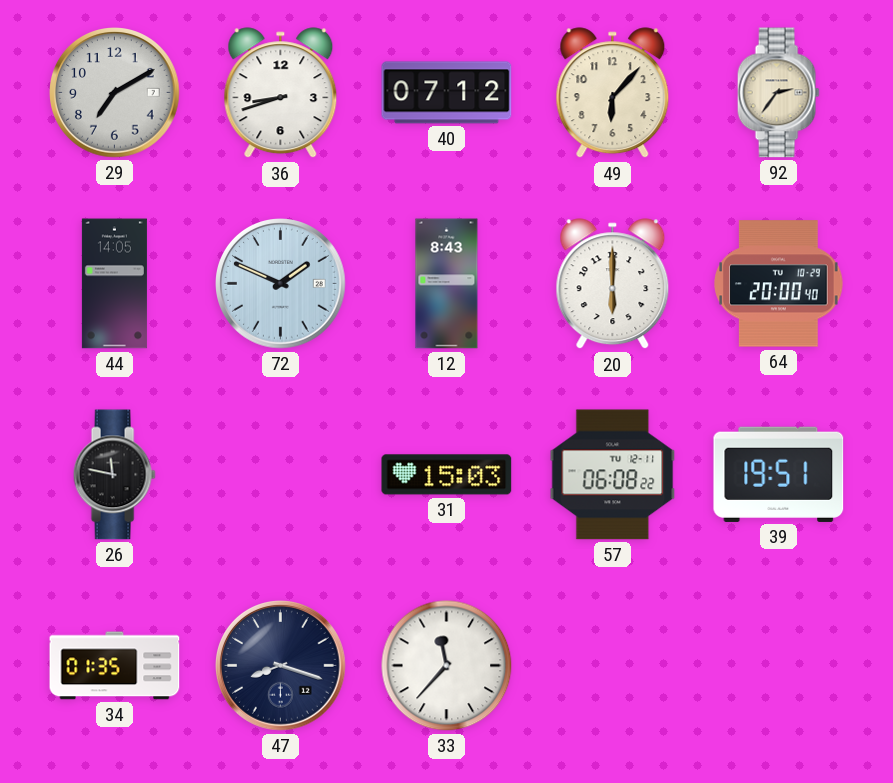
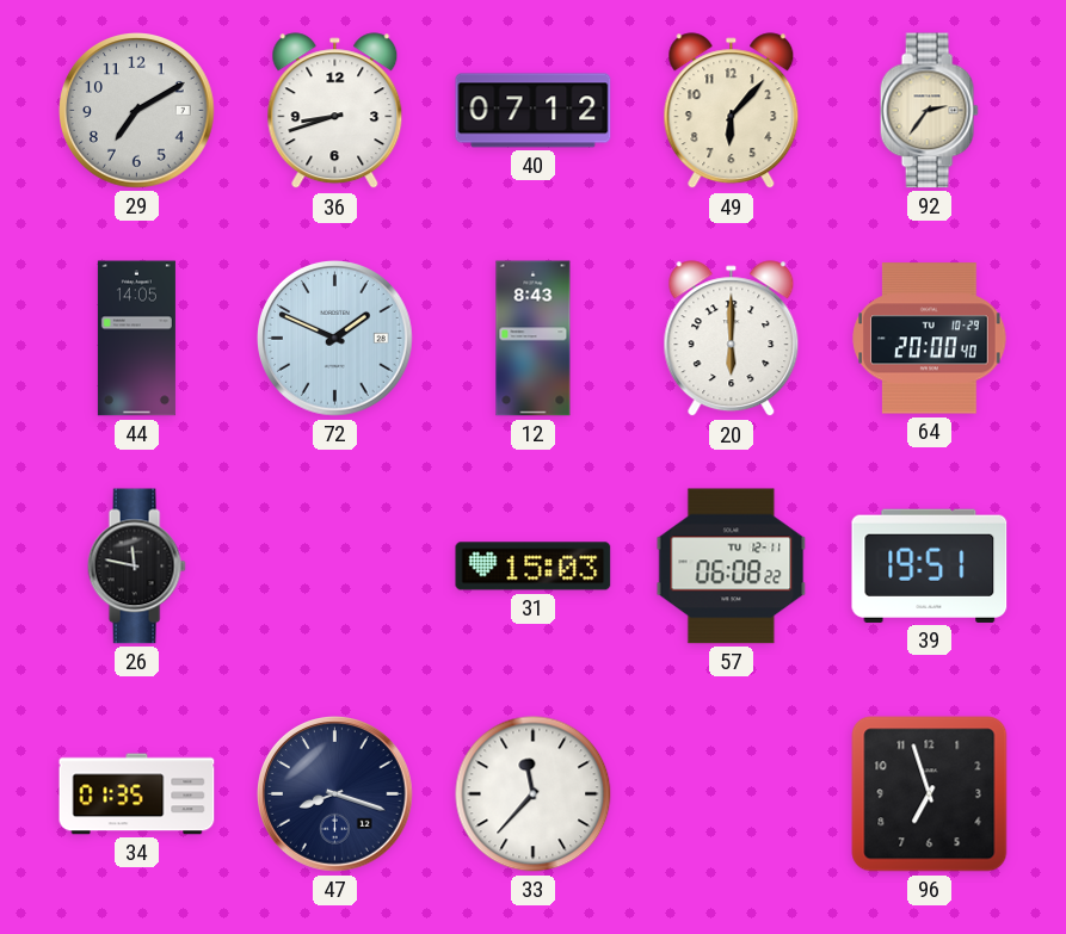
96: none -> 6:57
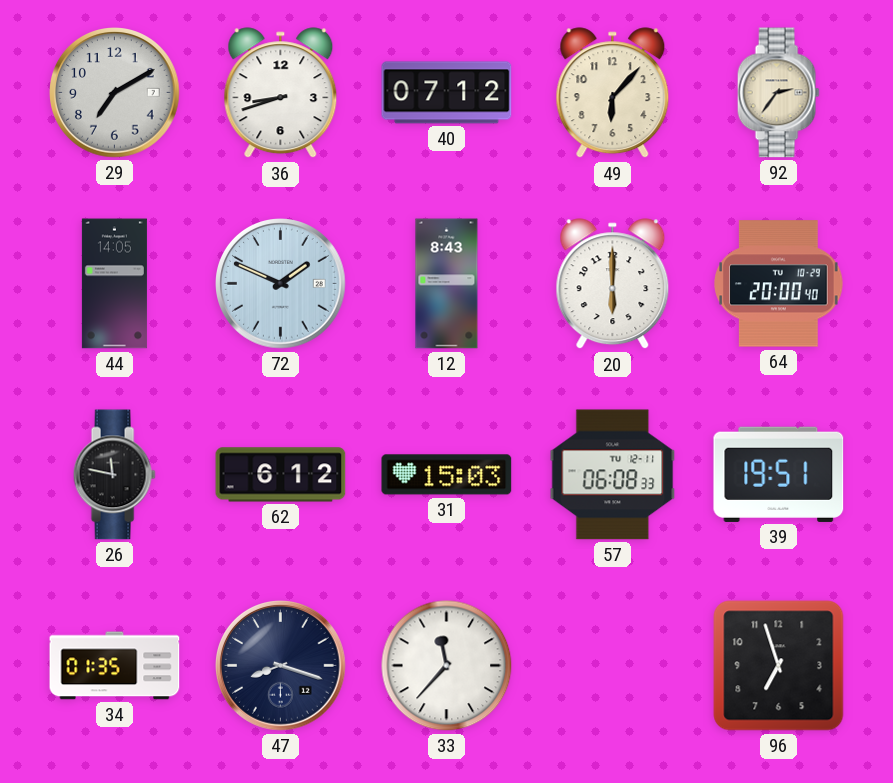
62: none -> 6:12
57: 06:08:22 -> 06:08:33
